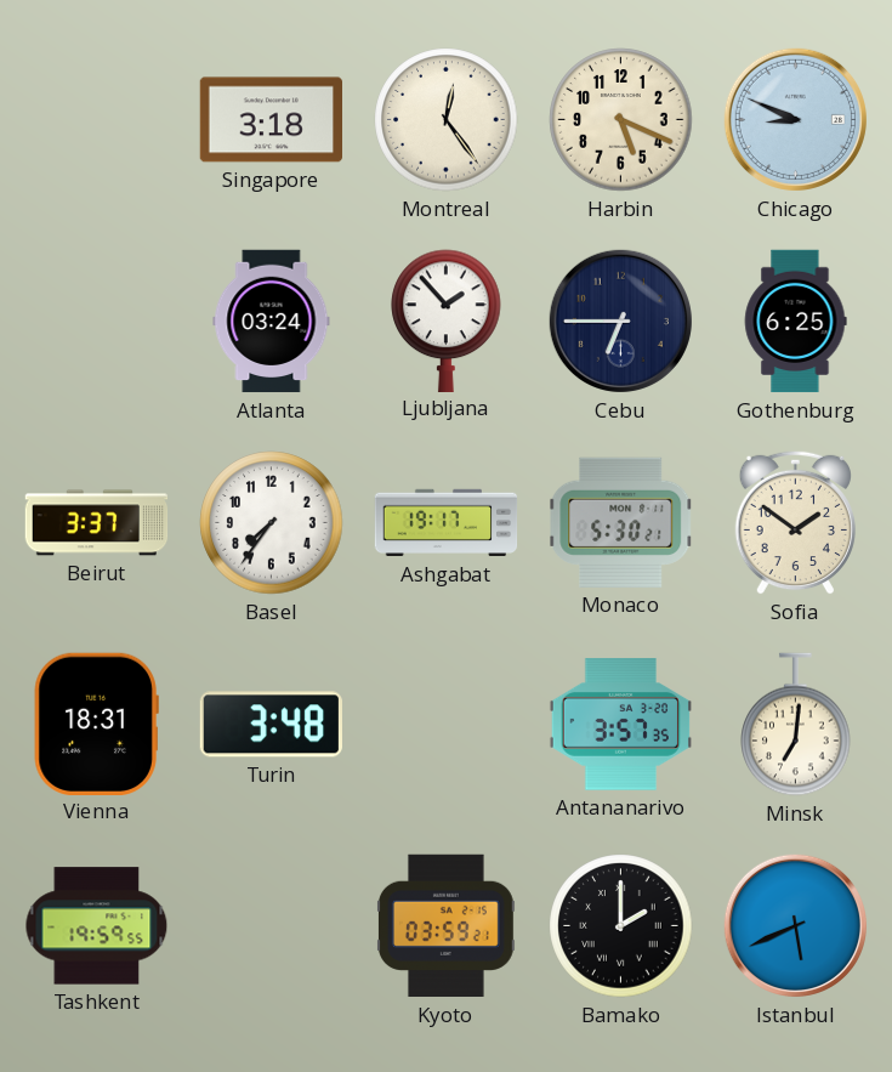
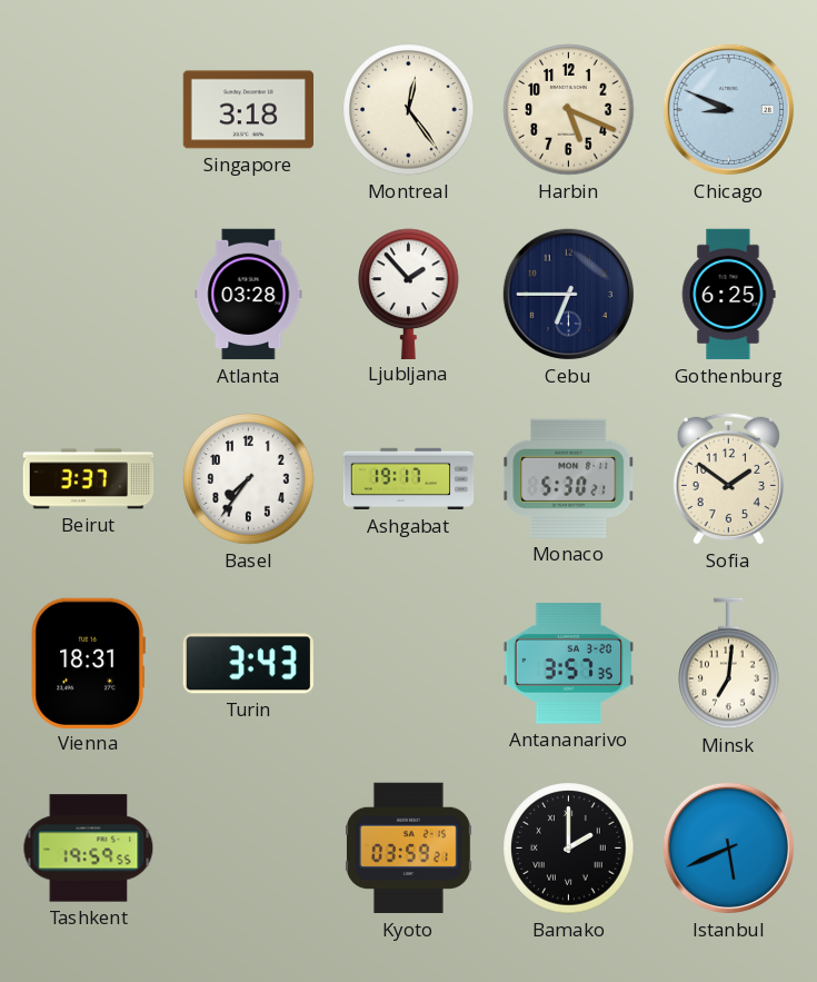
Atlanta: 03:24 -> 03:28
Turin: 3:48 -> 3:43
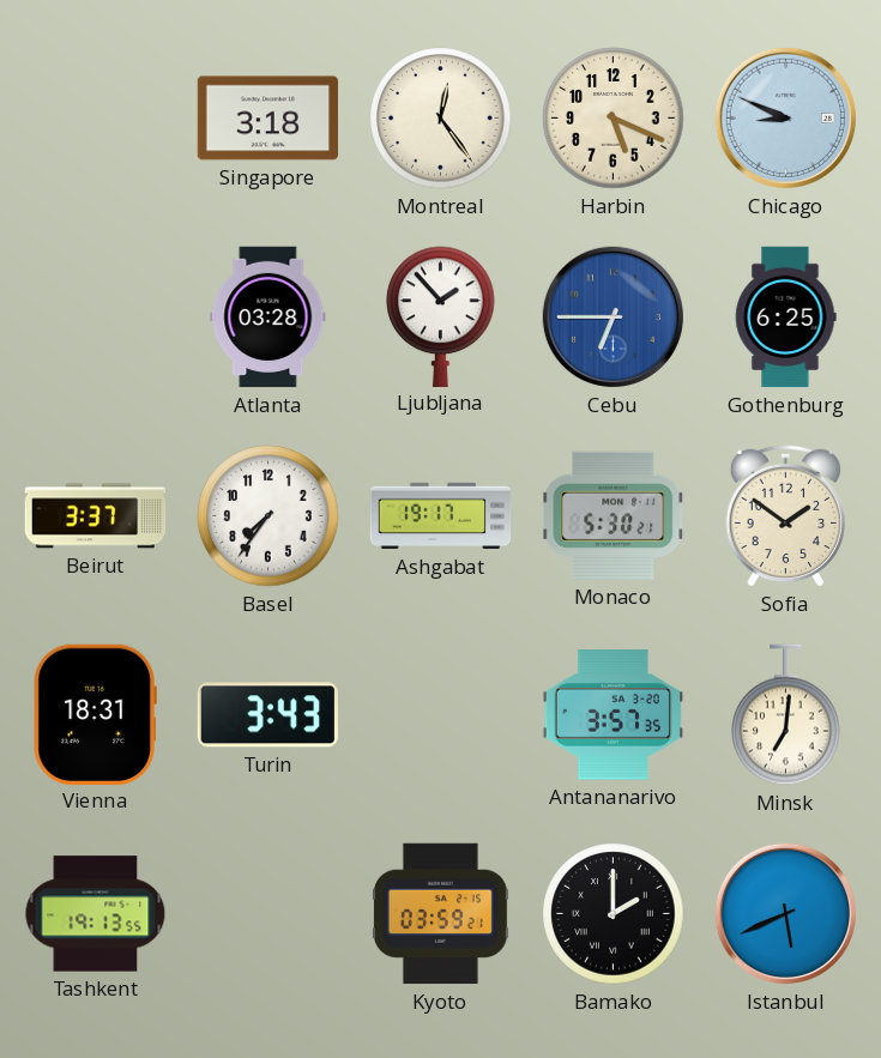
Cebu dial: navy -> blue
Tashkent: 19:59 -> 19:13
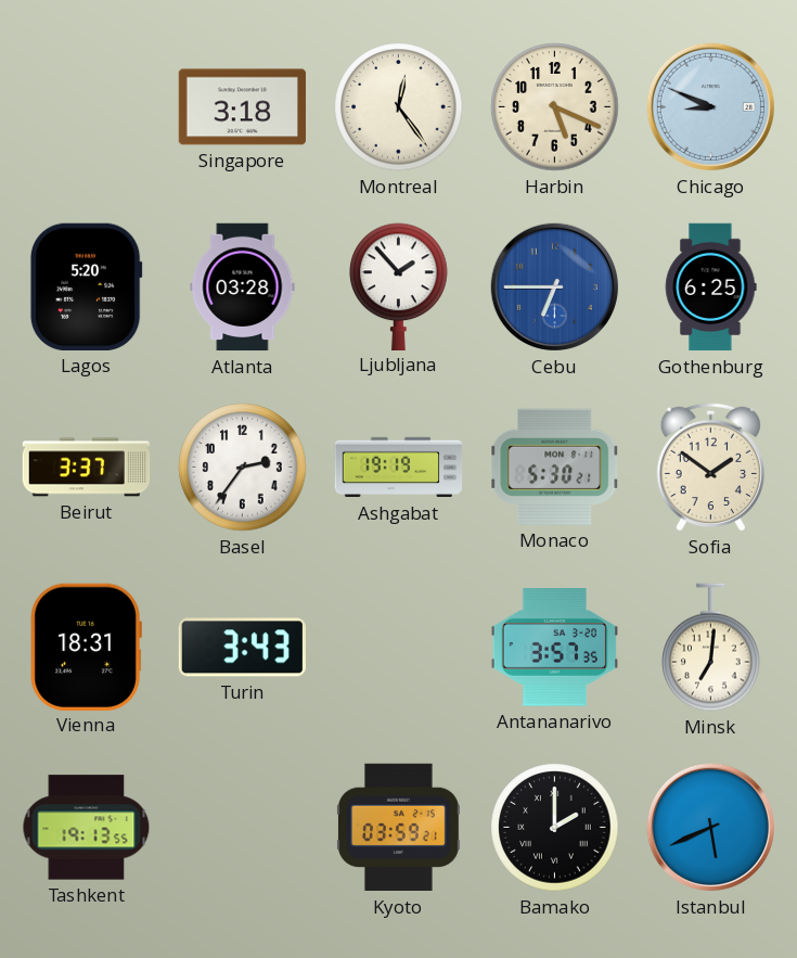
Lagos: none -> 5:20
Basel: 7:36 -> 2:36
Ashgabat: 19:17 -> 19:19
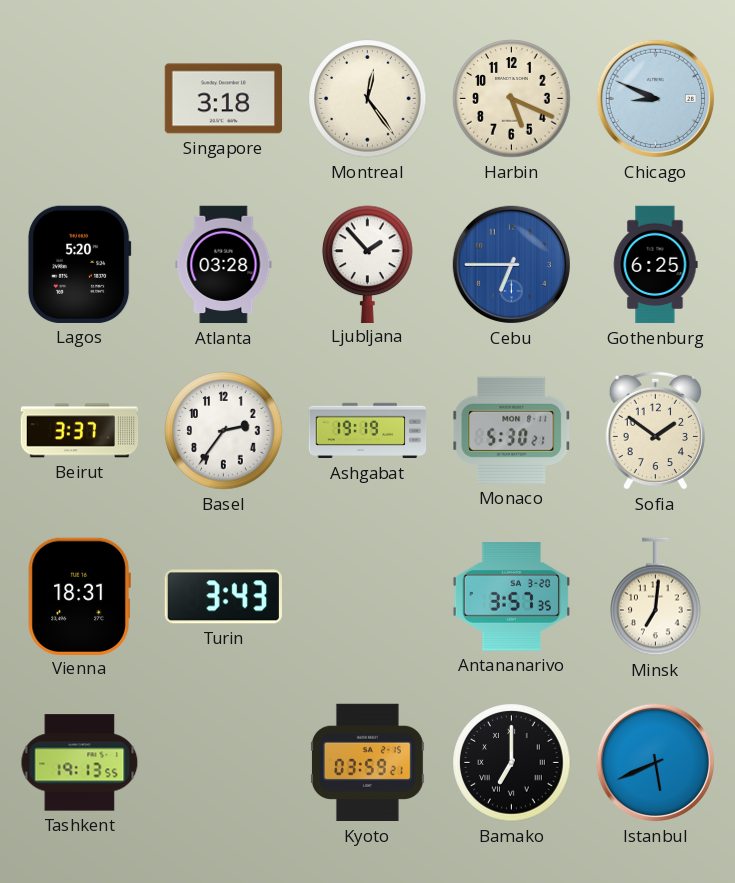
Bamako: 2:00 -> 7:00
